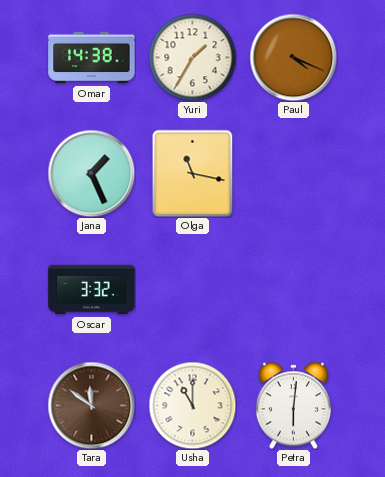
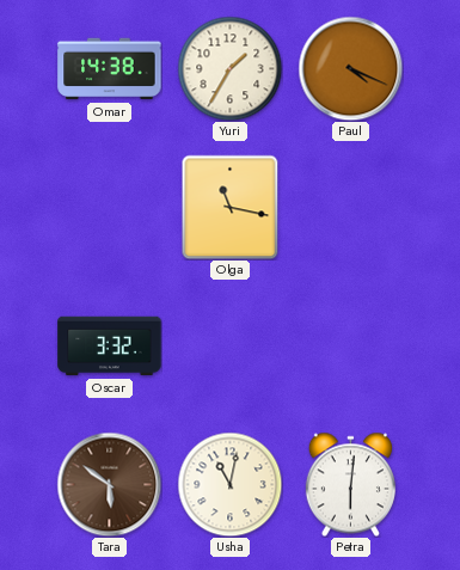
Jana: 1:26 -> none
Tara: 11:51 -> 5:51
Usha: 11:00 -> 11:02
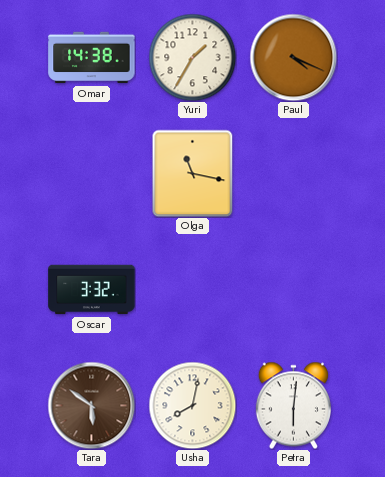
Usha: 11:02 -> 8:02
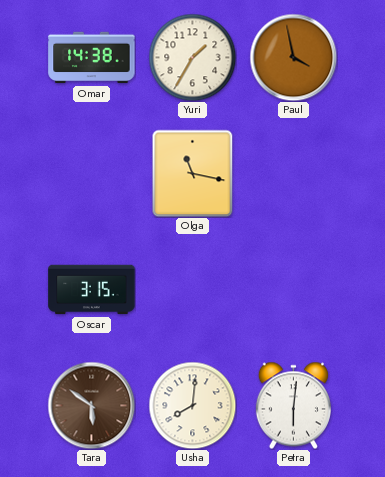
Paul: 4:19 -> 3:58
Oscar: 3:32 -> 3:15
Usha: 8:02 -> 8:01
